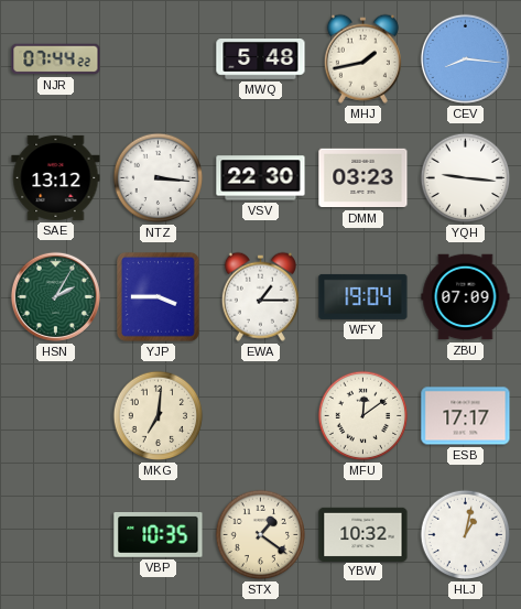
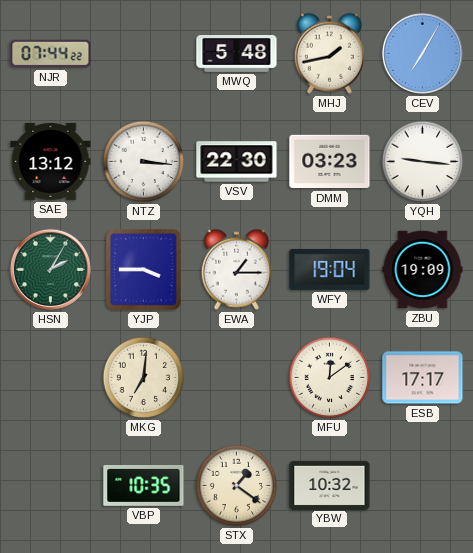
CEV: 8:16 -> 7:05
ZBU: 07:09 -> 19:09
HLJ: 1:02 -> none
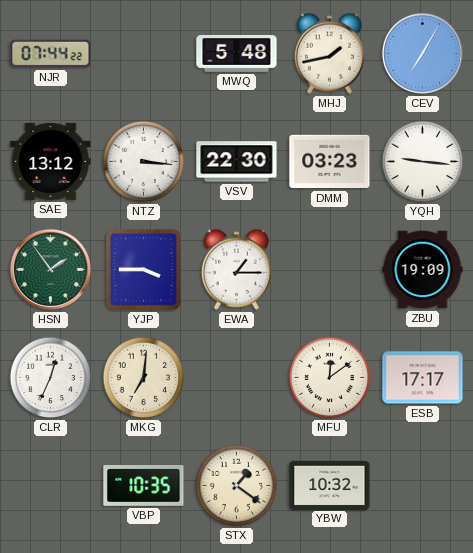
HSN: 2:05 -> 1:54
WFY: 19:04 -> none
CLR: none -> 12:34
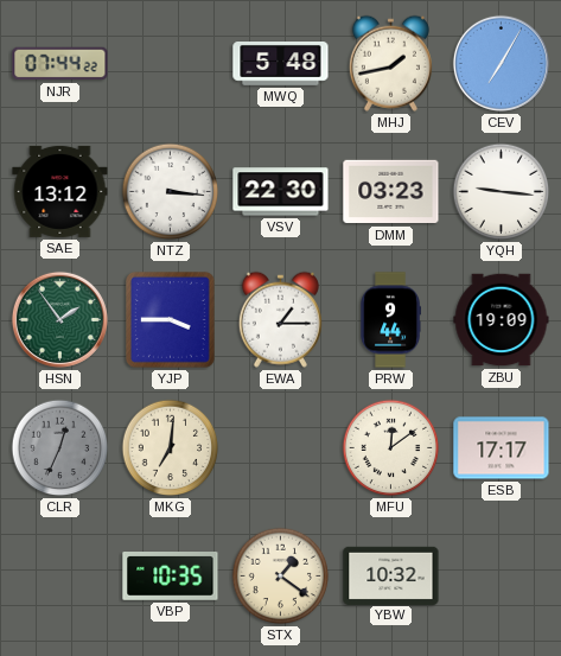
PRW: none -> 9:44
CLR dial: white -> grey
